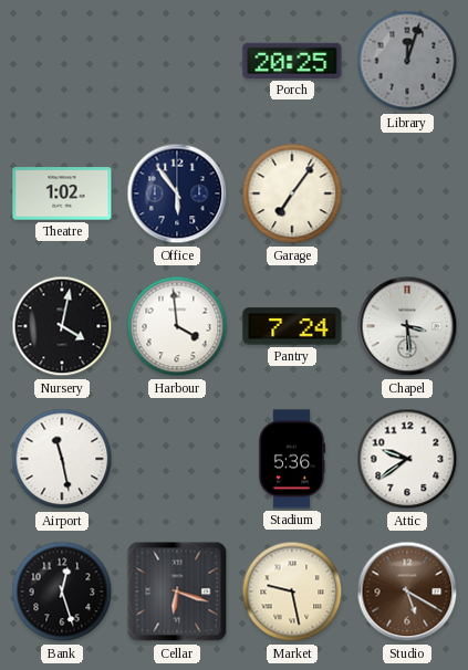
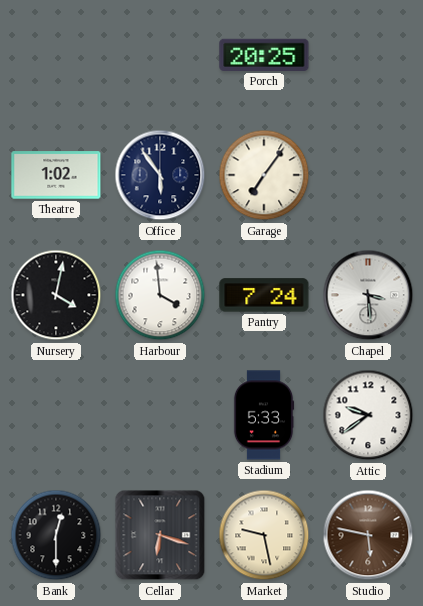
Library: 12:03 -> none
Airport: 11:28 -> none
Stadium: 5:36 -> 5:33
Bank: 12:27 -> 12:30
Studio: 5:20 -> 5:47
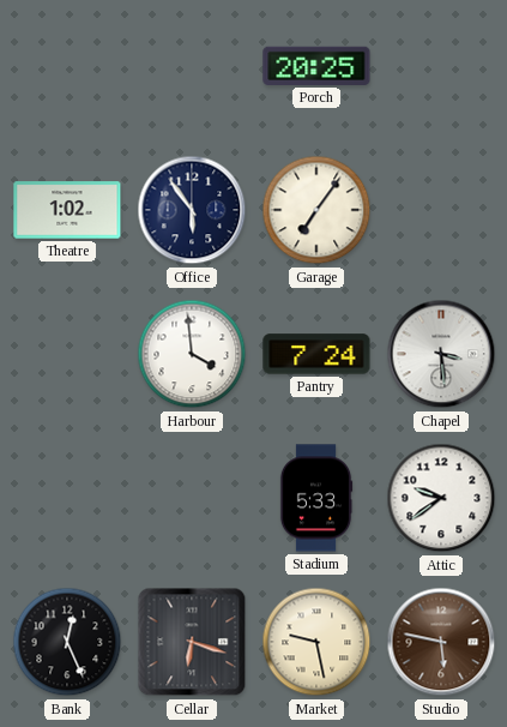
Nursery: 4:02 -> none
Bank: 12:30 -> 12:26
